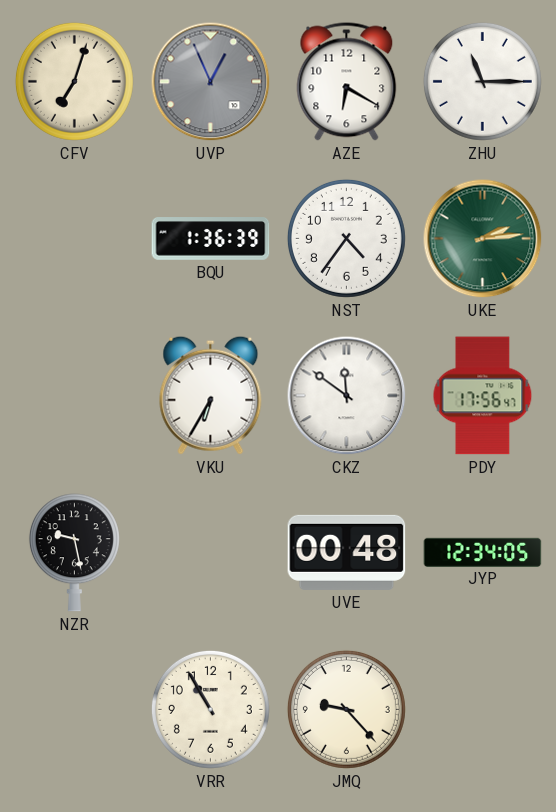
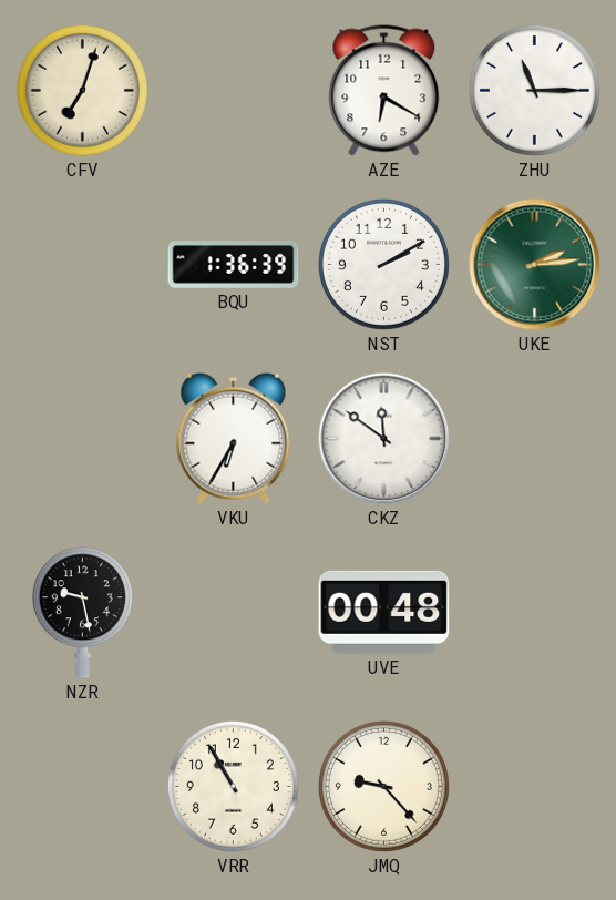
UVP: 12:56 -> none
NST: 4:36 -> 2:10
PDY: 17:56 -> none
JYP: 12:34 -> none
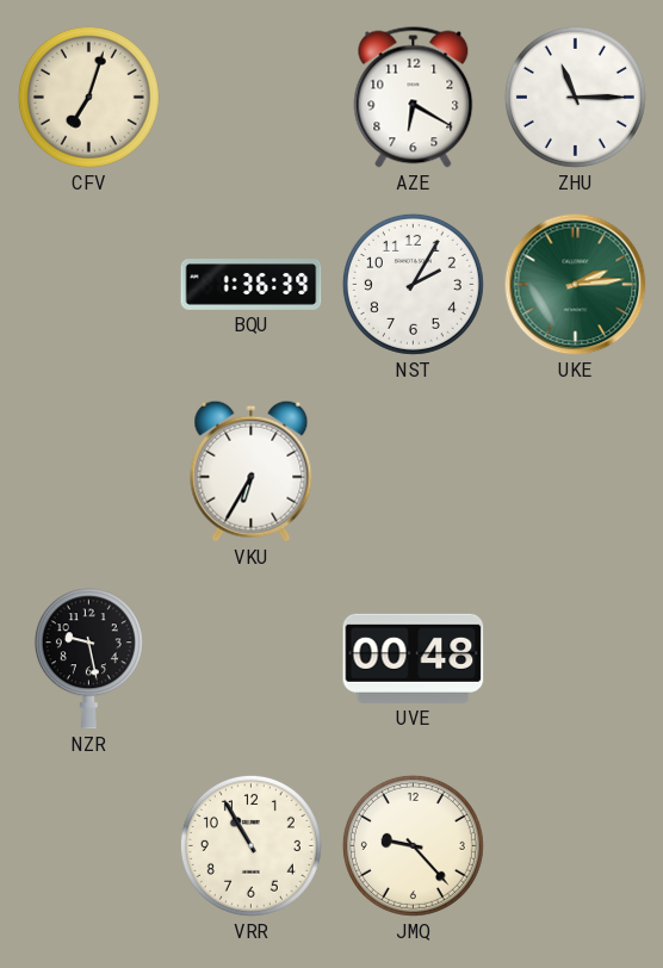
NST: 2:10 -> 2:05
CKZ: 11:51 -> none
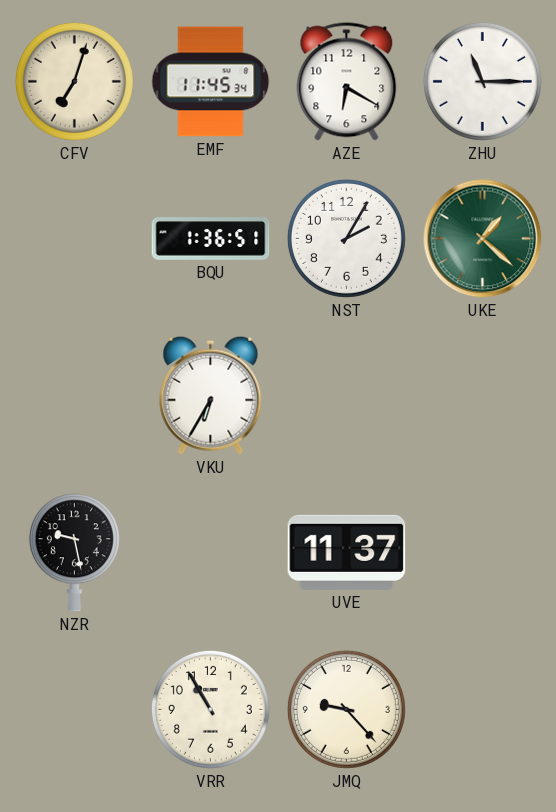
EMF: none -> 11:45
BQU: 1:36:39 -> 1:36:51
UKE: 2:14 -> 1:22
UVE: 00:48 -> 11:37
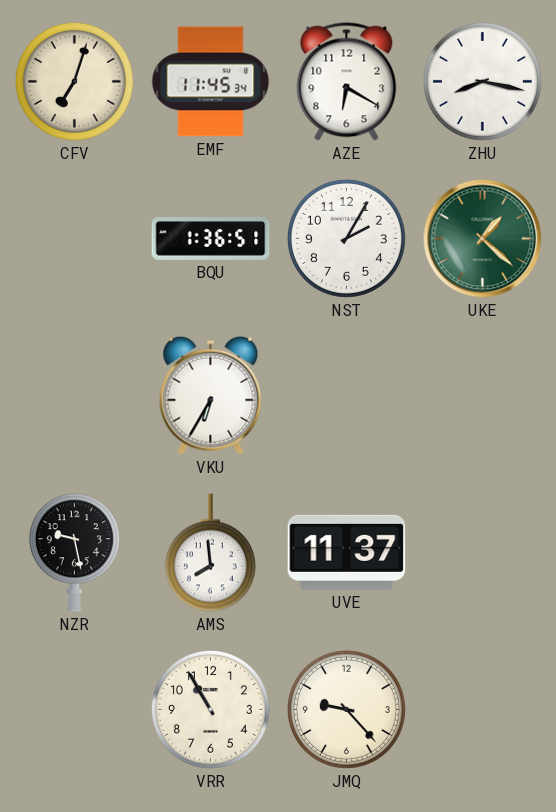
ZHU: 11:15 -> 8:17
AMS: none -> 7:59
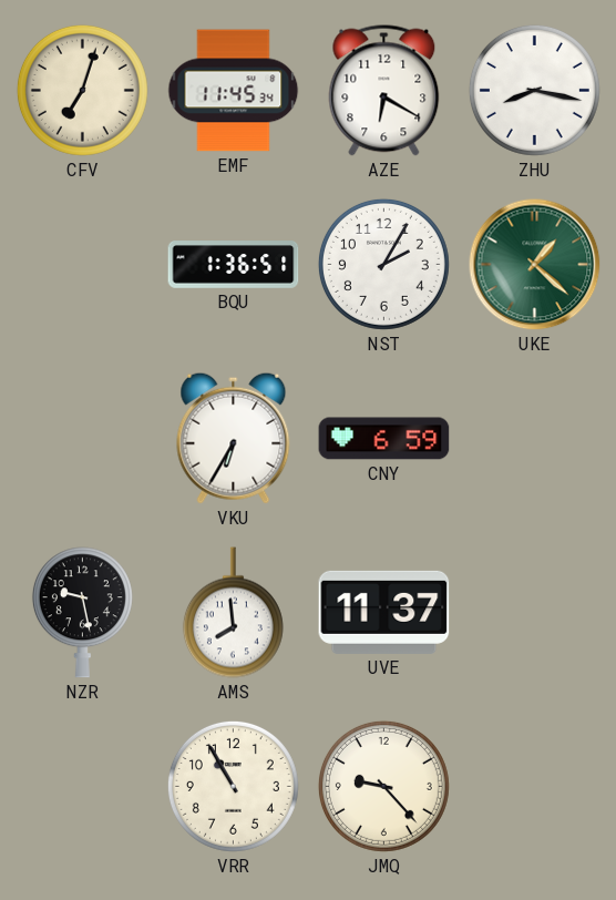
CNY: none -> 6:59
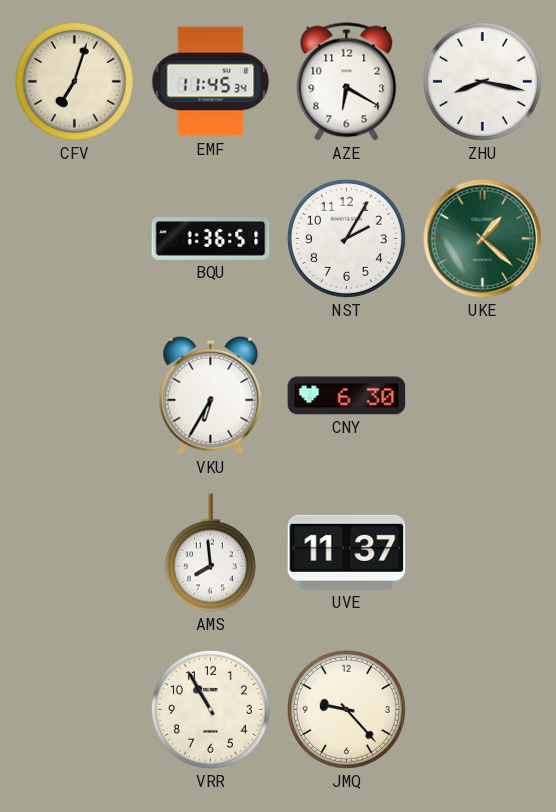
CNY: 6:59 -> 6:30
NZR: 9:28 -> none
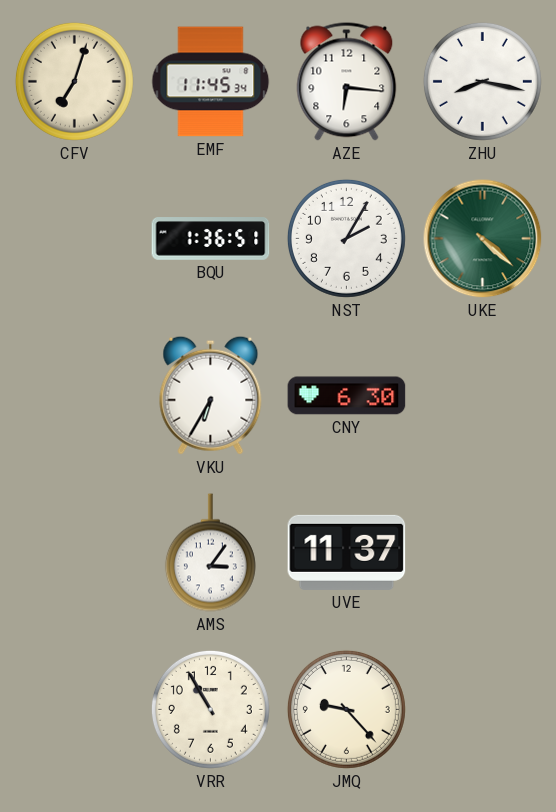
AZE: 6:20 -> 6:16
UKE: 1:22 -> 4:22
AMS: 7:59 -> 3:06
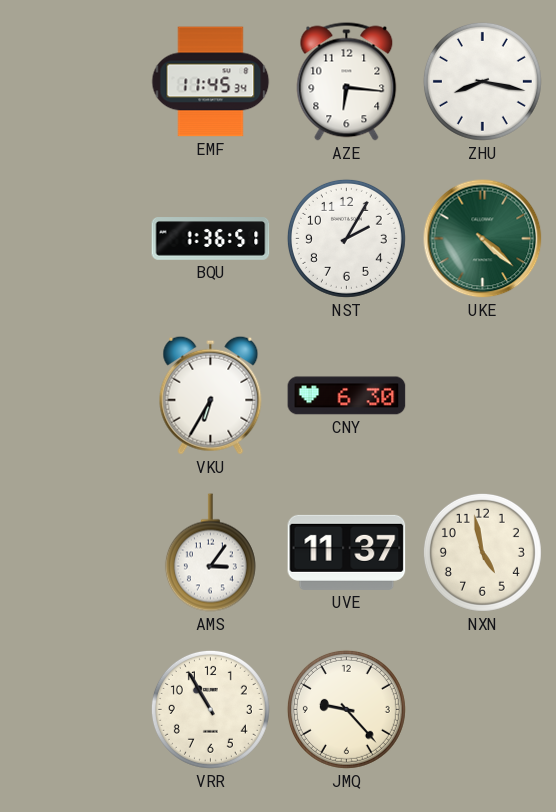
CFV: 7:03 -> none
NXN: none -> 4:58
